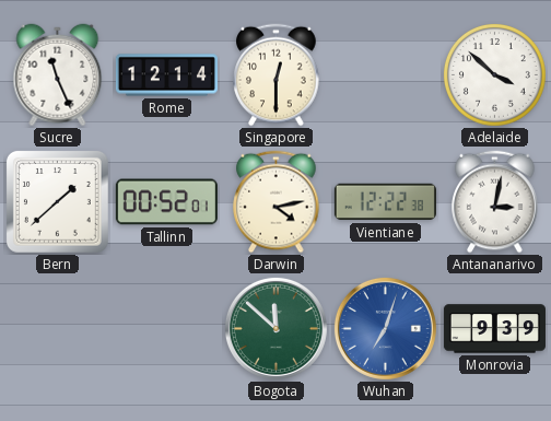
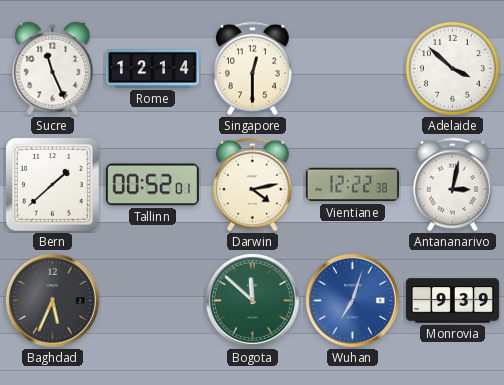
Baghdad: none -> 5:34
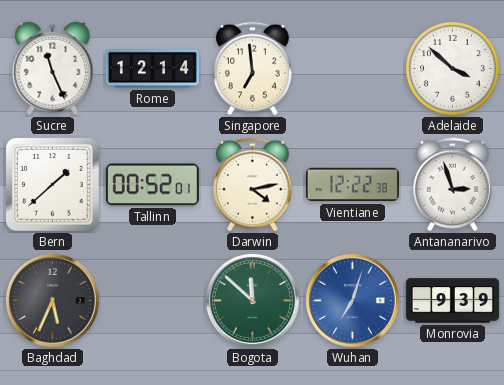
Singapore: 12:30 -> 6:59
Antananarivo: 3:02 -> 2:57
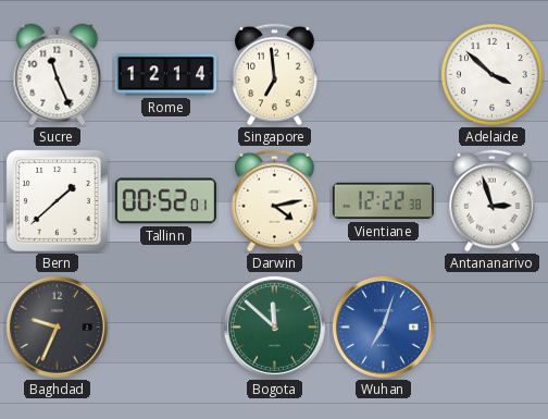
Baghdad: 5:34 -> 9:34
Monrovia: 9:39 -> none
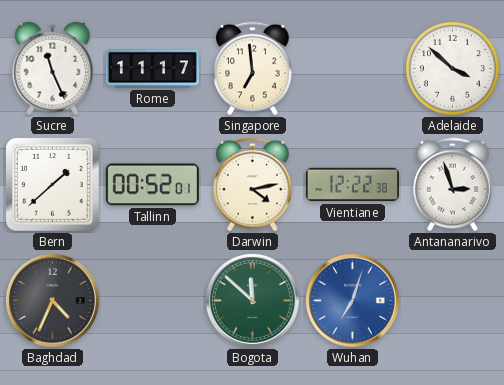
Rome: 12:14 -> 11:17
Baghdad: 9:34 -> 4:34
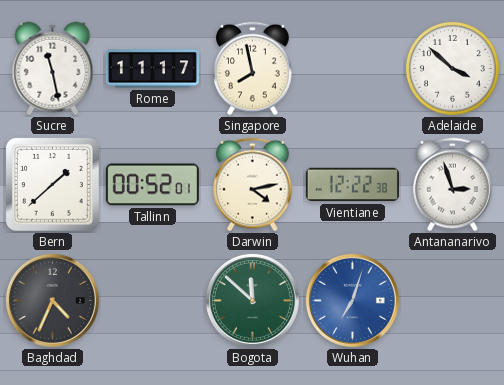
Sucre: 11:26 -> 11:28
Singapore: 6:59 -> 7:58
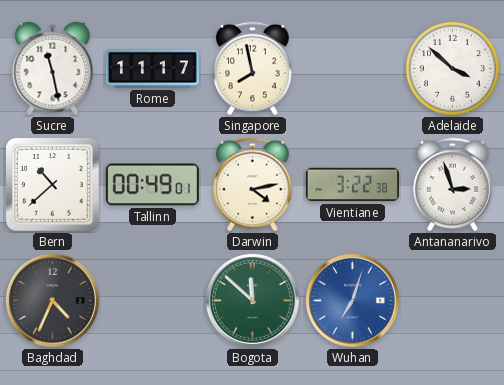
Bern: 1:38 -> 10:38
Tallinn: 00:52 -> 00:49
Vientiane: 12:22 -> 3:22
